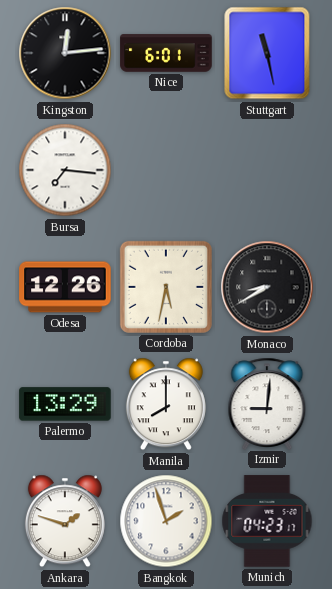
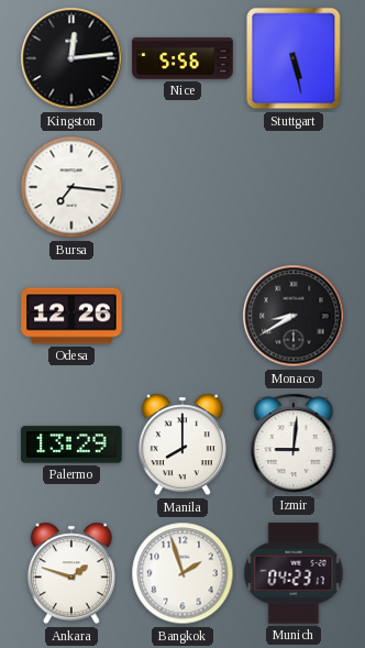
Nice: 6:01 -> 5:56
Stuttgart: 11:28 -> 5:28
Cordoba: 5:32 -> none
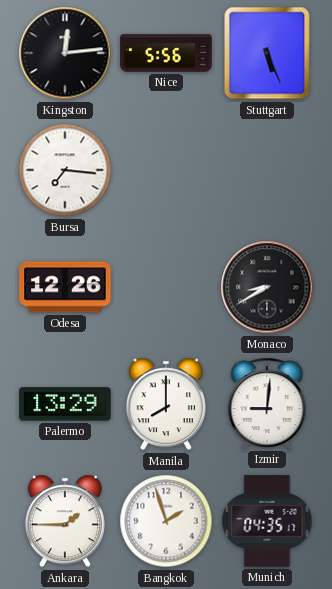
Stuttgart: 5:28 -> 5:26
Ankara: 1:48 -> 1:45
Munich: 04:23 -> 04:35
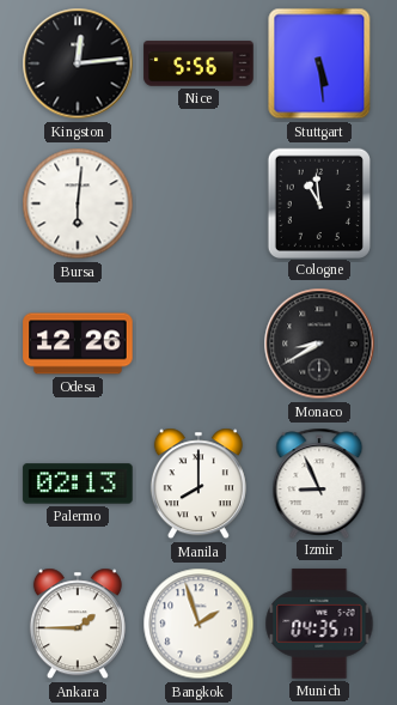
Stuttgart: 5:26 -> 5:29
Bursa: 7:16 -> 6:01
Cologne: none -> 10:59
Palermo: 13:29 -> 02:13
Izmir: 9:01 -> 8:56
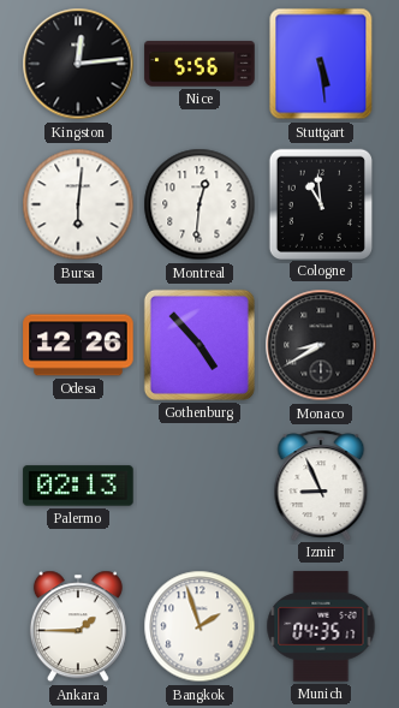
Montreal: none -> 12:31
Gothenburg: none -> 4:53
Manila: 8:00 -> none
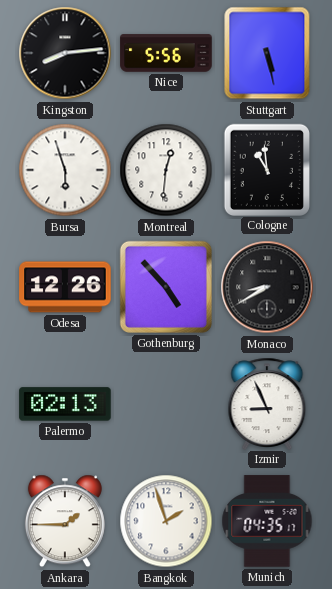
Kingston: 12:14 -> 8:14
Stuttgart: 5:29 -> 5:28
Bursa: 6:01 -> 5:57
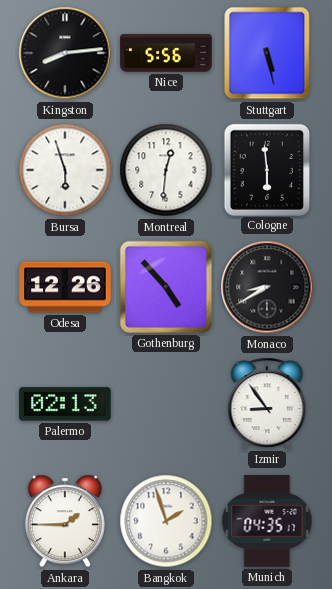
Cologne: 10:59 -> 5:59
Izmir: 8:56 -> 8:54
